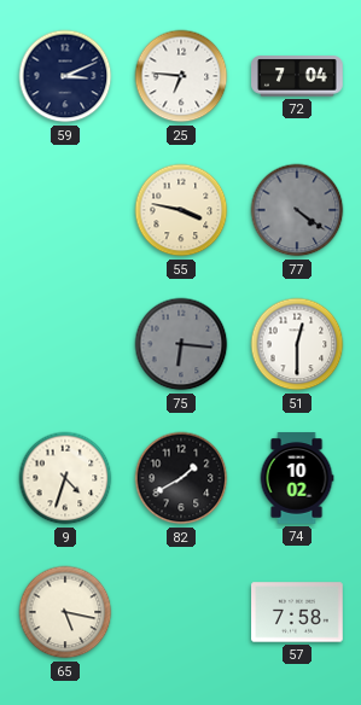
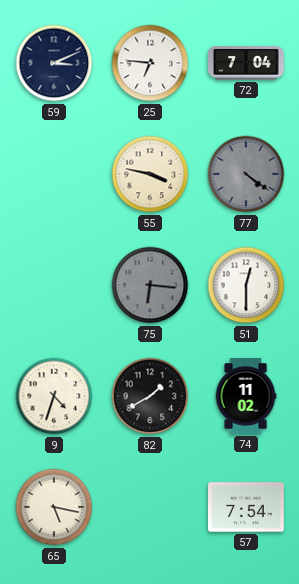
74: 10:02 -> 11:02
57: 7:58 -> 7:54
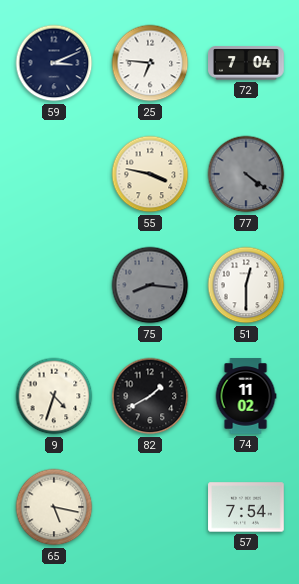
75: 6:16 -> 8:16
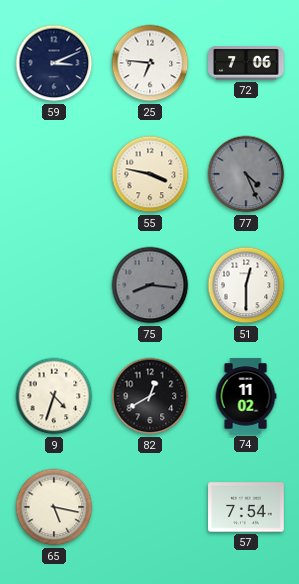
72: 7:04 -> 7:06
77: 4:21 -> 4:26
82: 1:40 -> 12:40
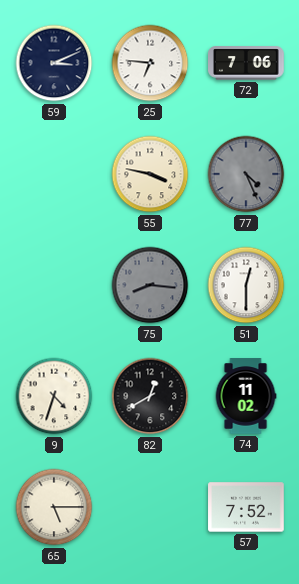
65: 5:17 -> 5:15
57: 7:54 -> 7:52
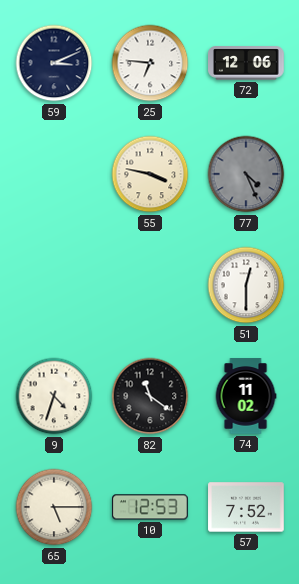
72: 7:06 -> 12:06
75: 8:16 -> none
82: 12:40 -> 11:21
10: none -> 12:53
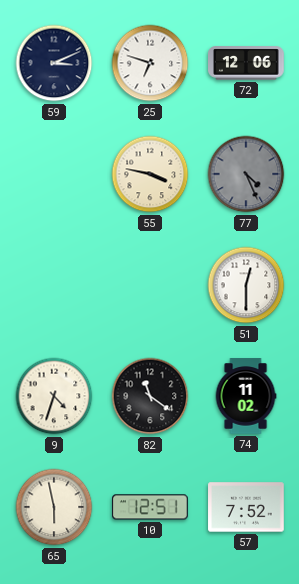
25: 6:46 -> 6:48
65: 5:15 -> 5:58
10: 12:53 -> 12:51
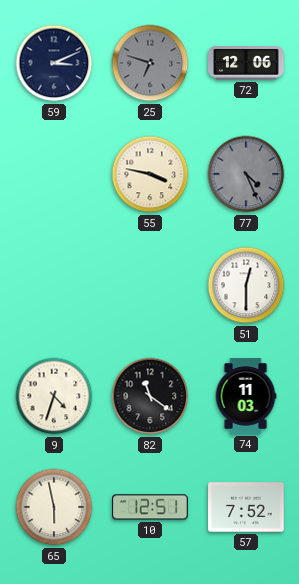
25 dial: white -> grey
74: 11:02 -> 11:03
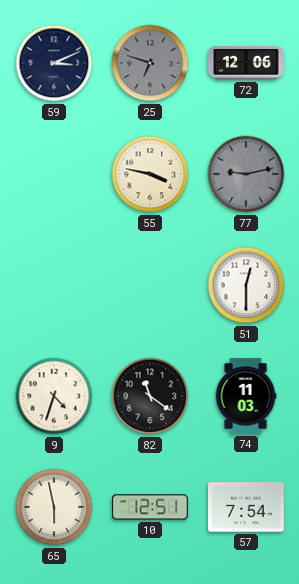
77: 4:26 -> 9:13
57: 7:52 -> 7:54
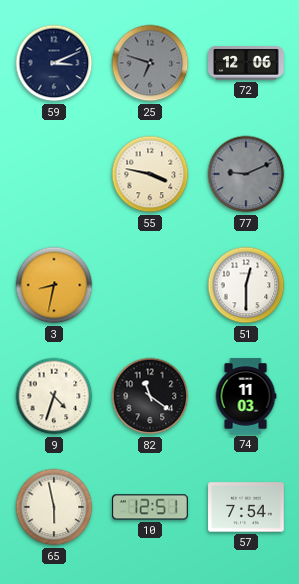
77: 9:13 -> 9:11
3: none -> 8:32
